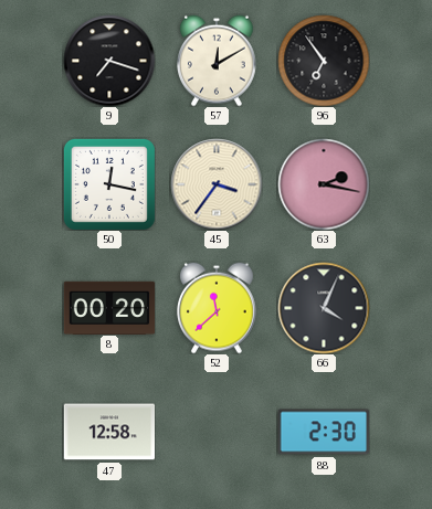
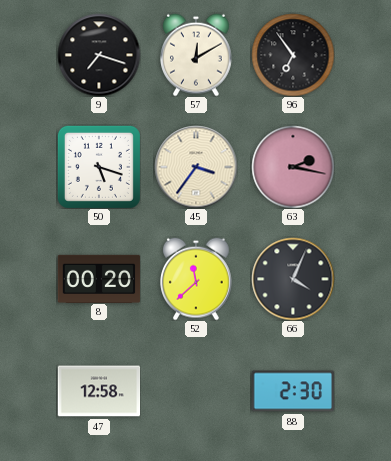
50: 12:17 -> 5:18
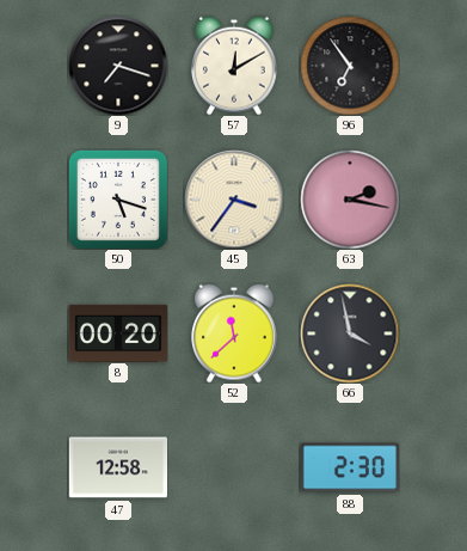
66: 4:04 -> 3:58
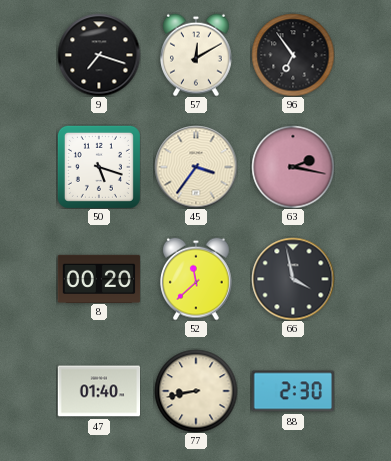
47: 12:58 -> 01:40
77: none -> 8:43
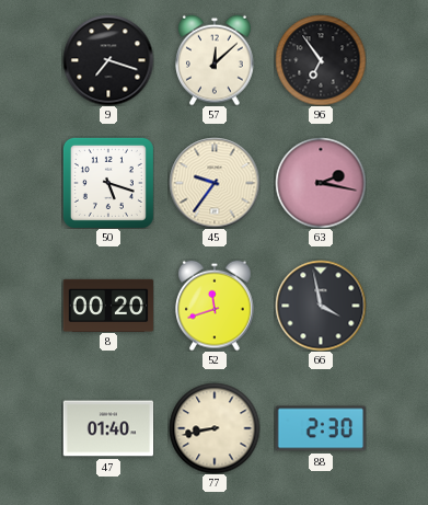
57: 12:10 -> 12:08
45: 3:36 -> 9:36
52: 11:38 -> 11:42
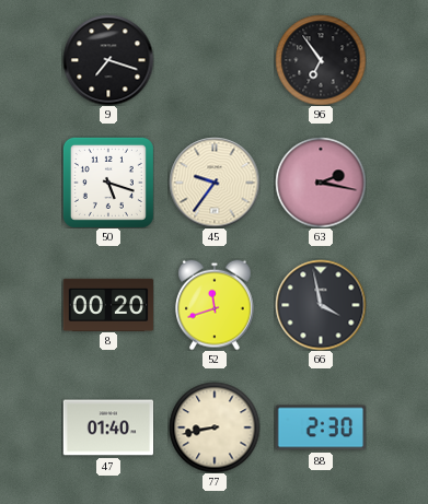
57: 12:08 -> none
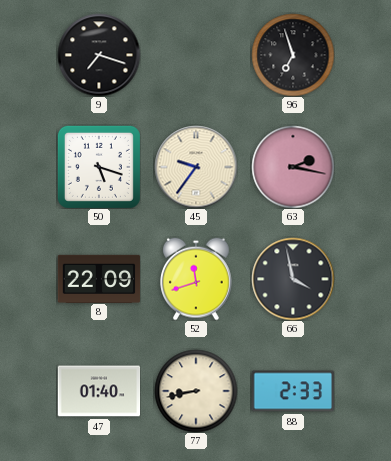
96: 6:54 -> 6:57
8: 00:20 -> 22:09
88: 2:30 -> 2:33
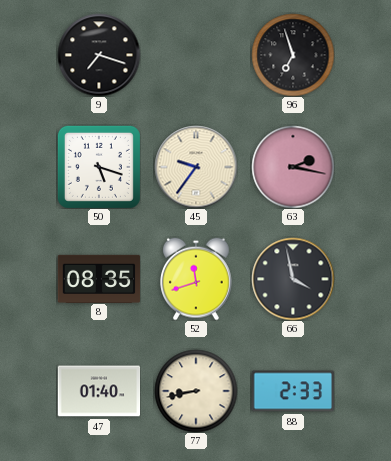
8: 22:09 -> 08:35
